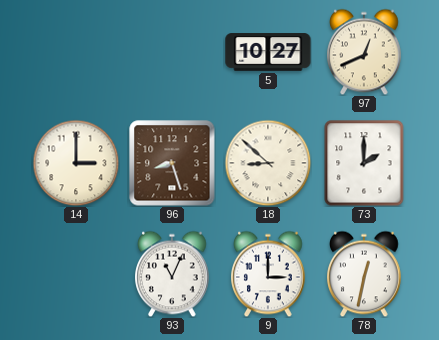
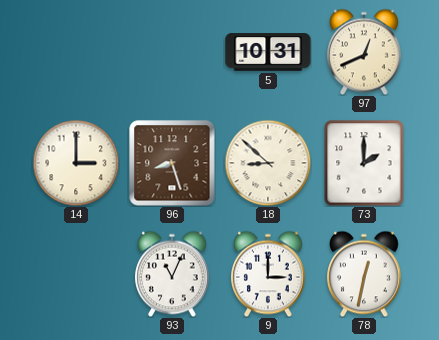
5: 10:27 -> 10:31
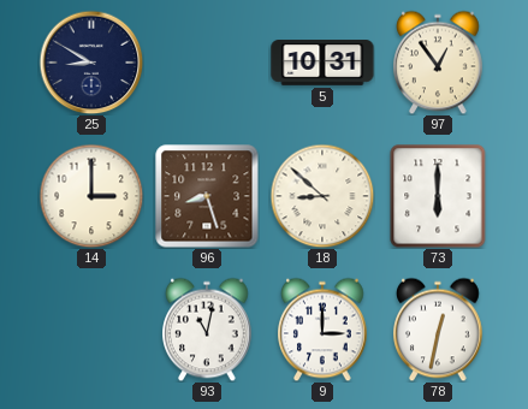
25: none -> 8:50
97: 12:41 -> 12:54
73: 2:00 -> 6:00
93: 11:04 -> 11:02
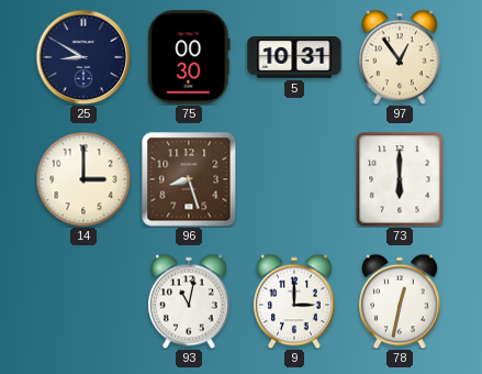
75: none -> 00:30
18: 8:52 -> none
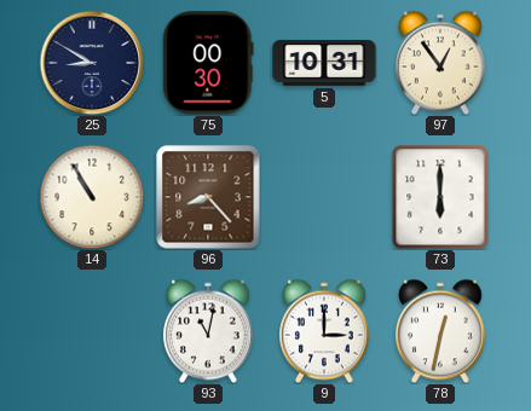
14: 3:00 -> 10:55
96: 8:27 -> 8:23
